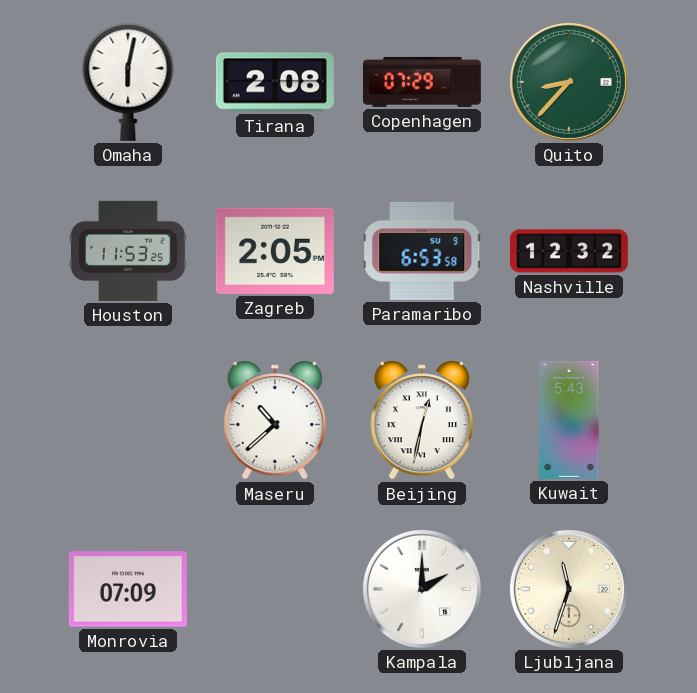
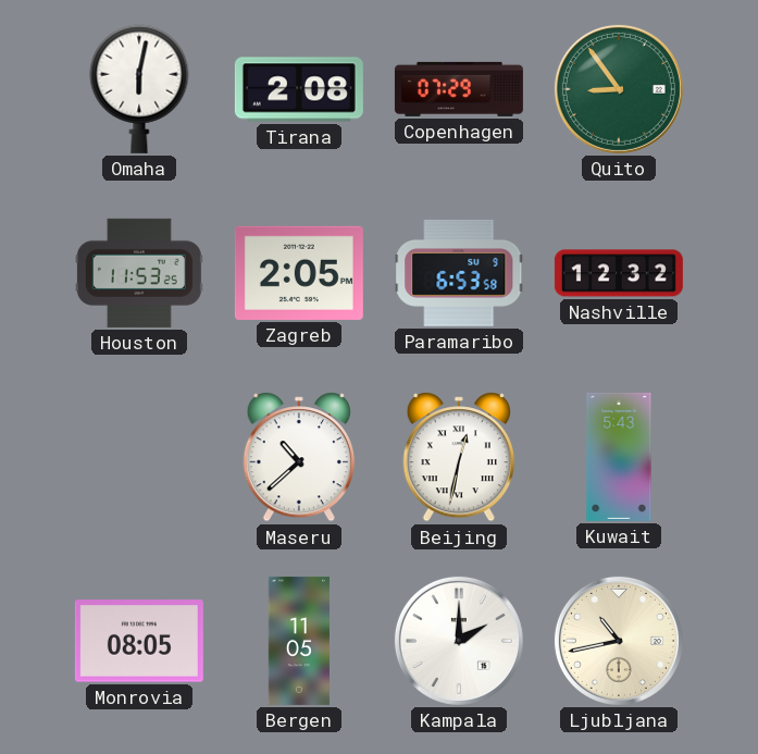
Quito: 8:37 -> 8:54
Monrovia: 07:09 -> 08:05
Bergen: none -> 11:05
Ljubljana: 11:33 -> 10:43
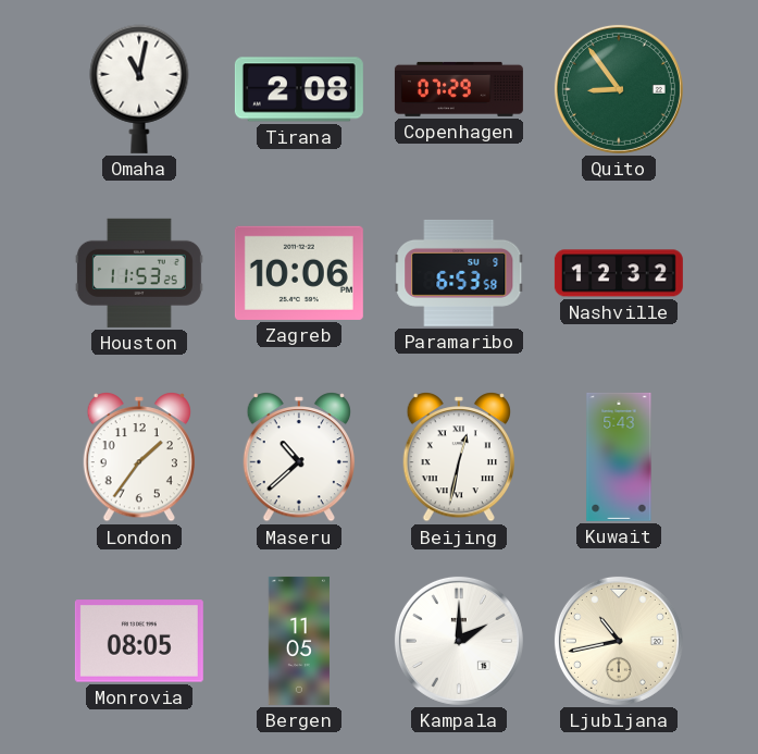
Omaha: 6:02 -> 11:02
Zagreb: 2:05 -> 10:06
London: none -> 1:36
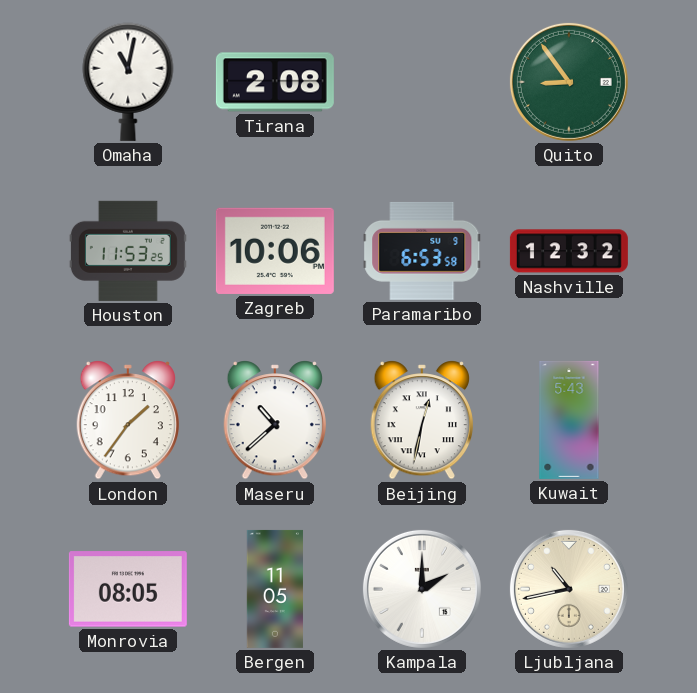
Copenhagen: 07:29 -> none
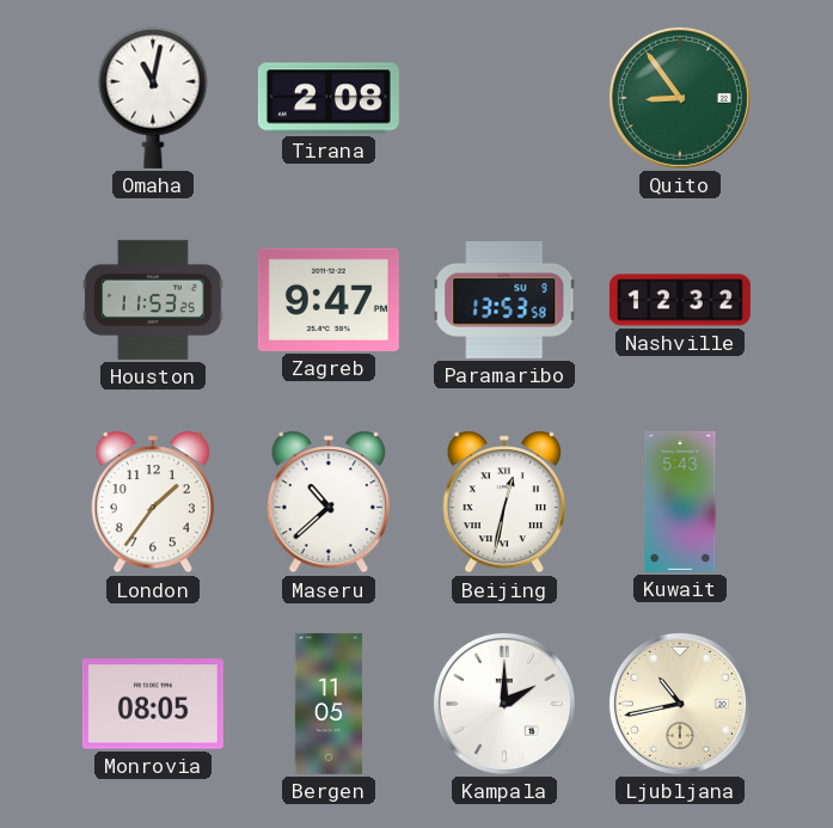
Zagreb: 10:06 -> 9:47
Paramaribo: 6:53 -> 13:53
